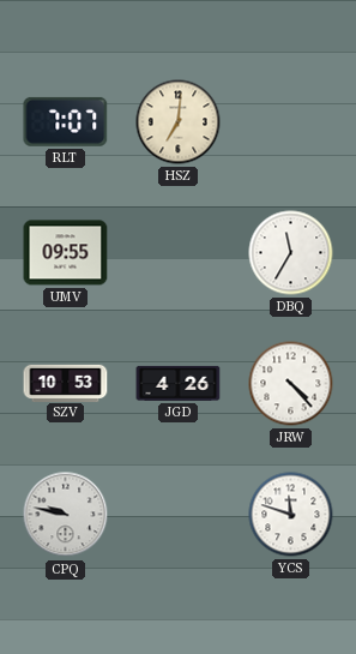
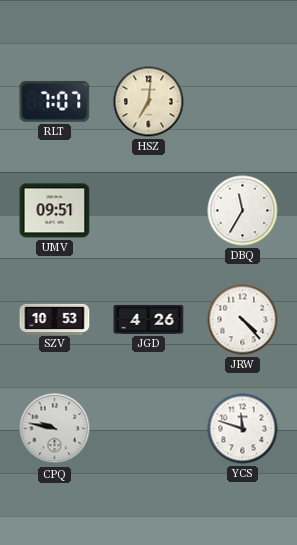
UMV: 09:55 -> 09:51
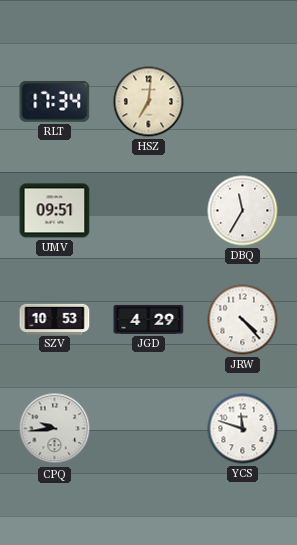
RLT: 7:07 -> 17:34
JGD: 4:26 -> 4:29
CPQ: 9:47 -> 9:44
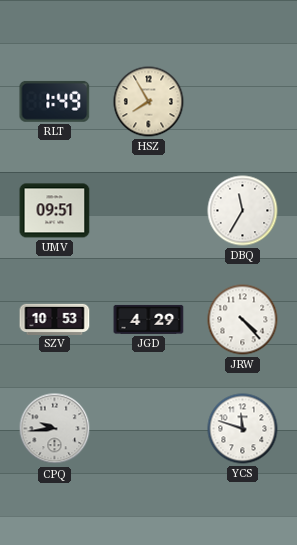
RLT: 17:34 -> 1:49
HSZ: 7:01 -> 7:55
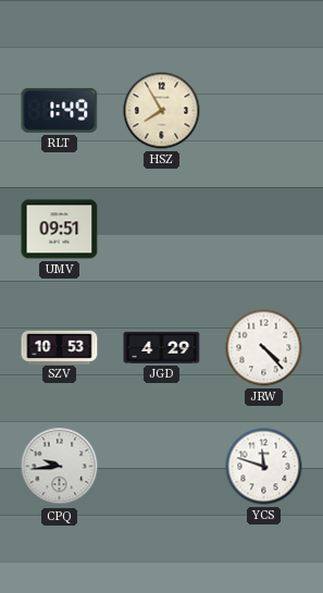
DBQ: 11:35 -> none
